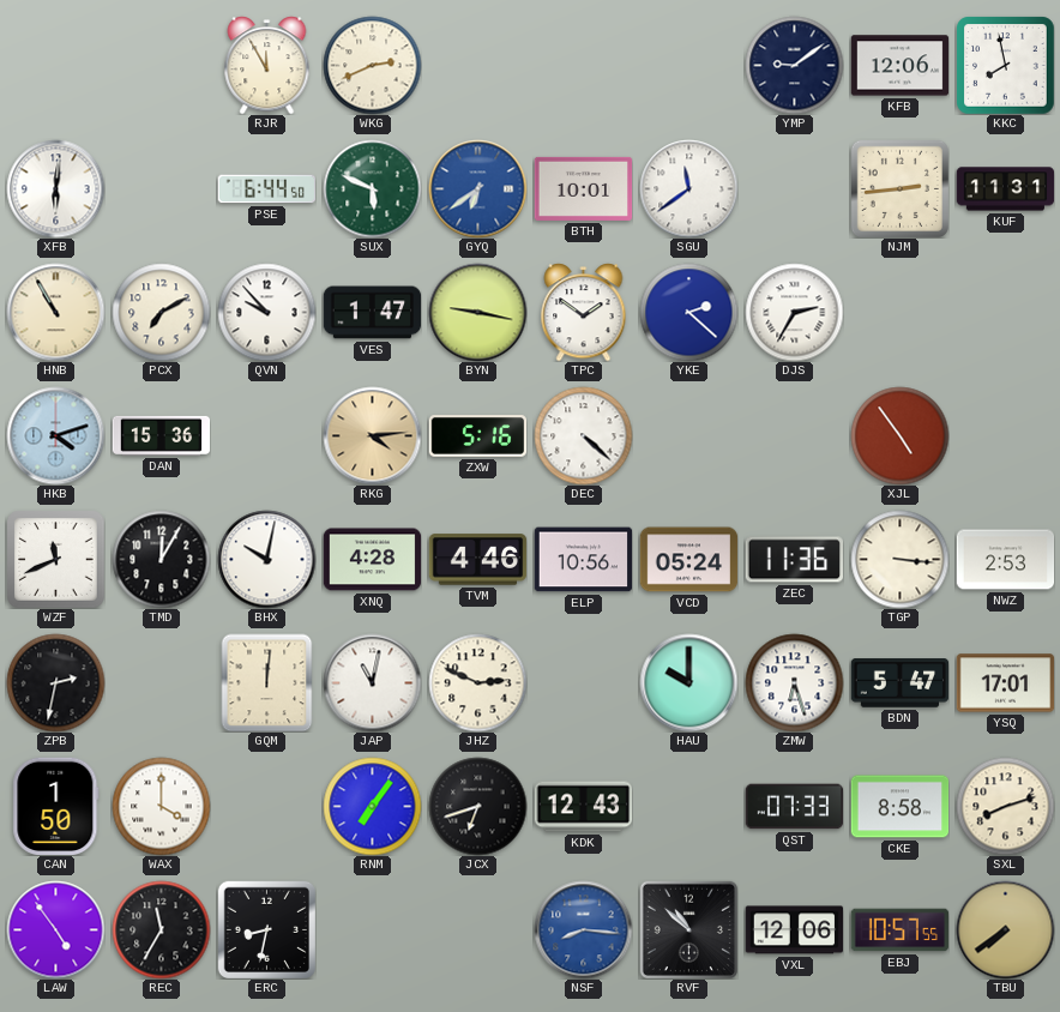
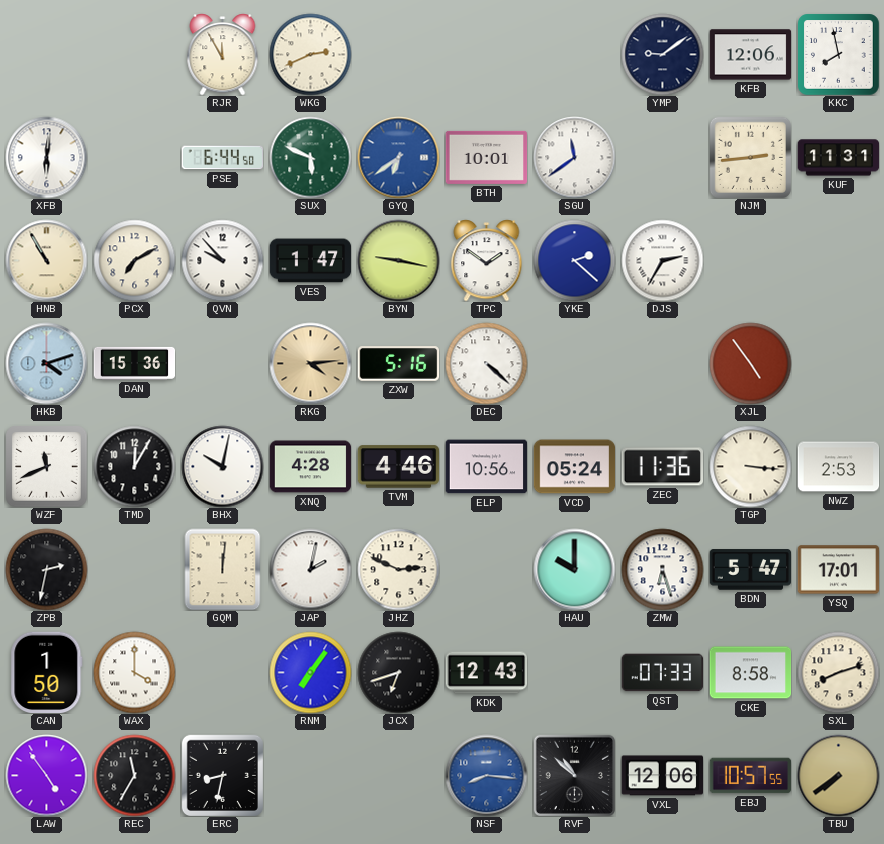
JAP: 11:02 -> 2:02
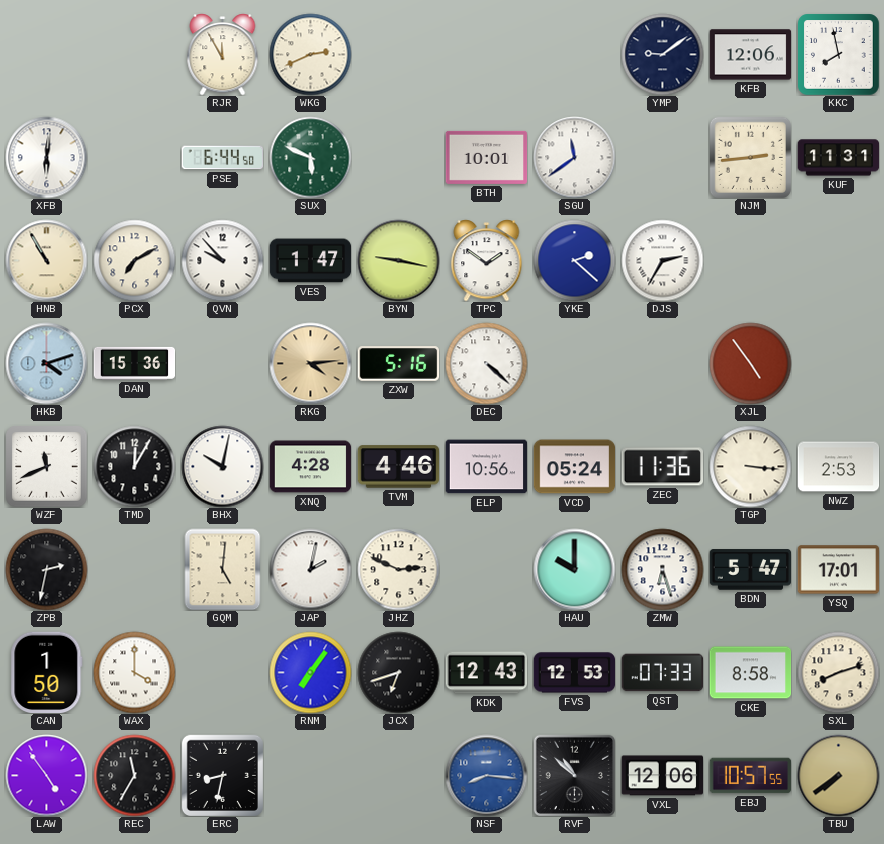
GYQ: 6:39 -> none
GQM: 12:01 -> 5:01
FVS: none -> 12:53
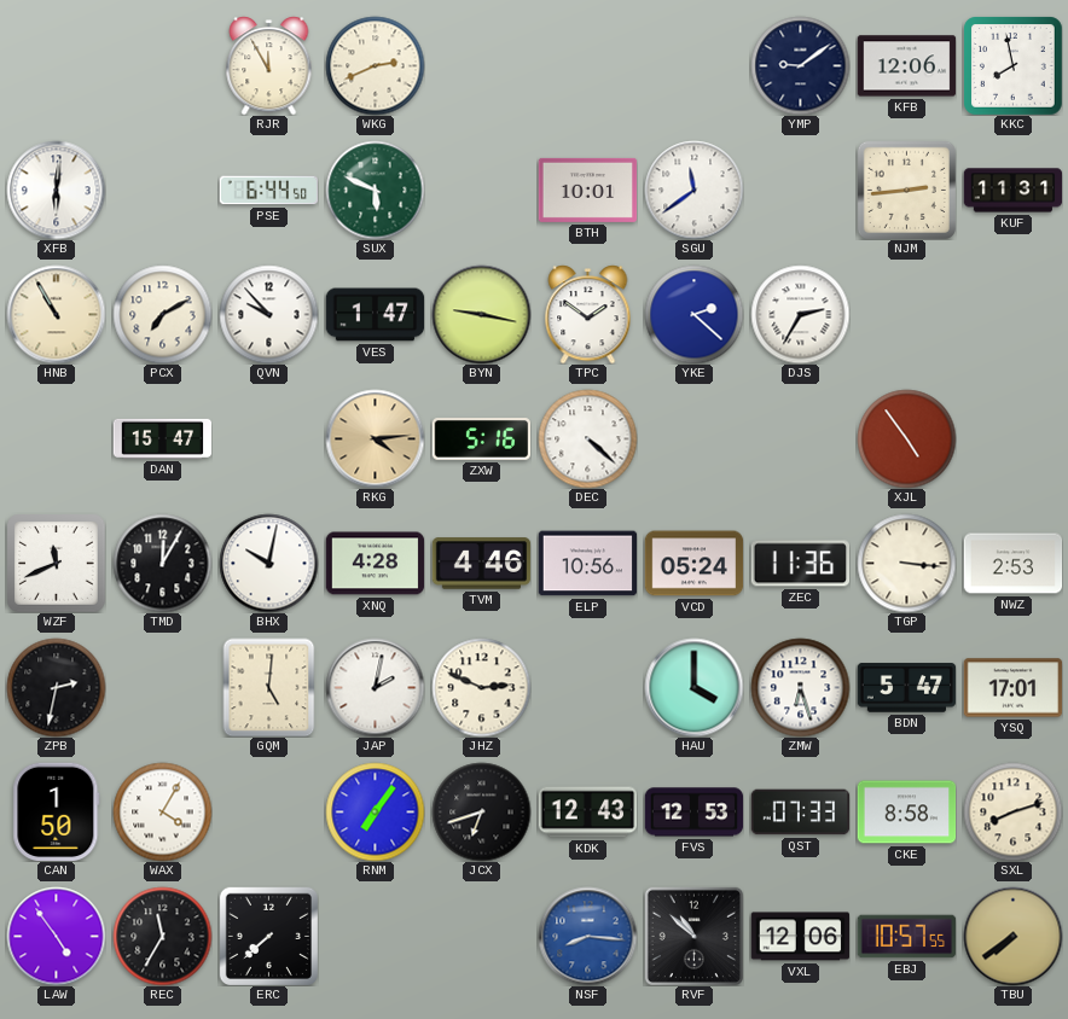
HKB: 4:12 -> none
DAN: 15:36 -> 15:47
HAU: 10:00 -> 4:00
WAX: 4:00 -> 4:05
ERC: 8:32 -> 7:38
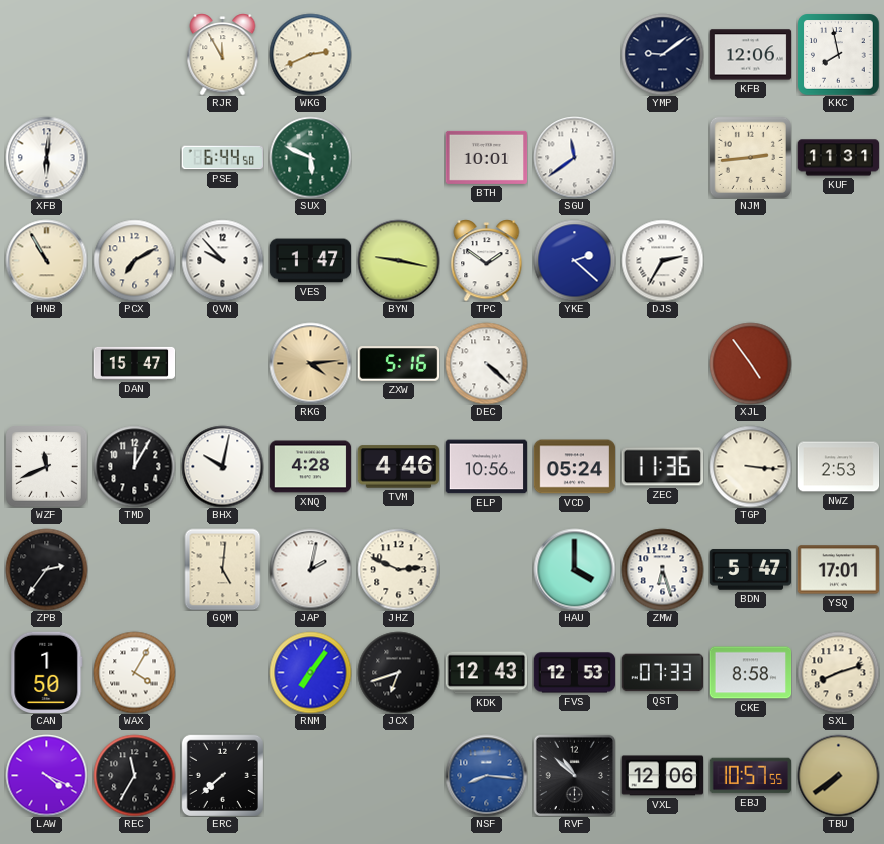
ZPB: 2:32 -> 2:36
LAW: 4:54 -> 4:19
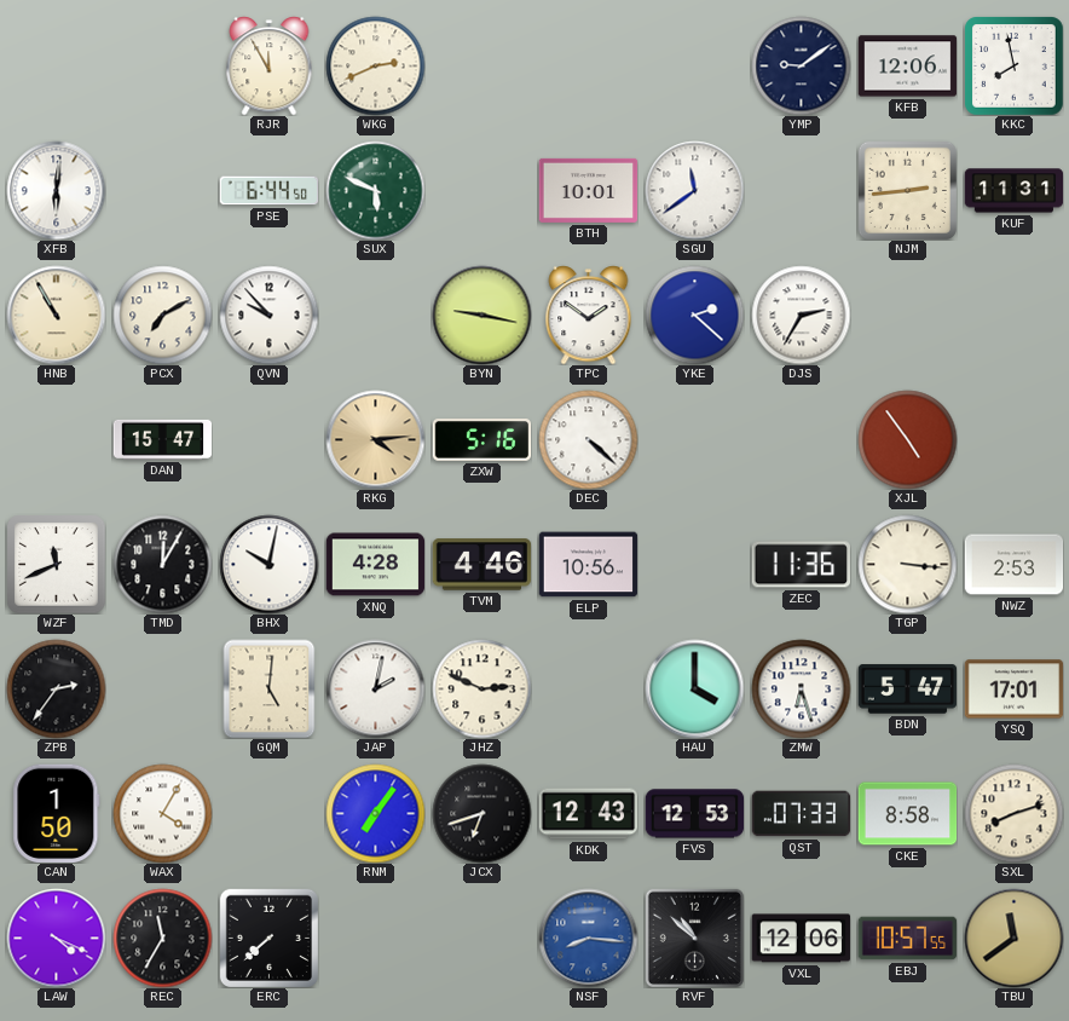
VES: 1:47 -> none
VCD: 05:24 -> none
TBU: 7:39 -> 11:39
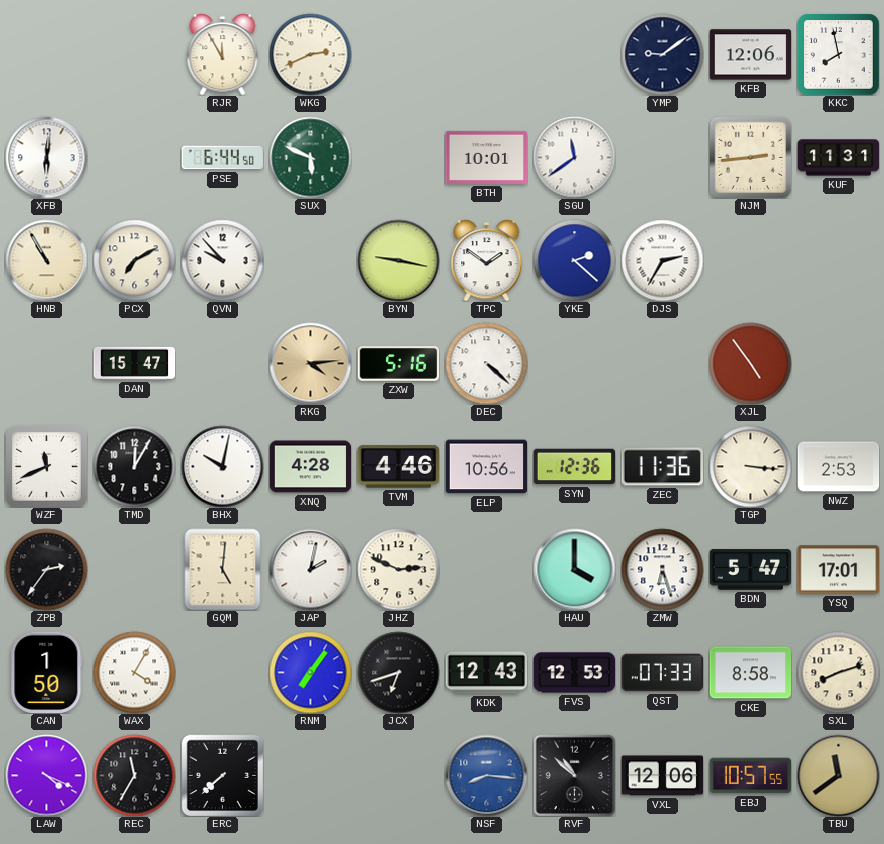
SYN: none -> 12:36
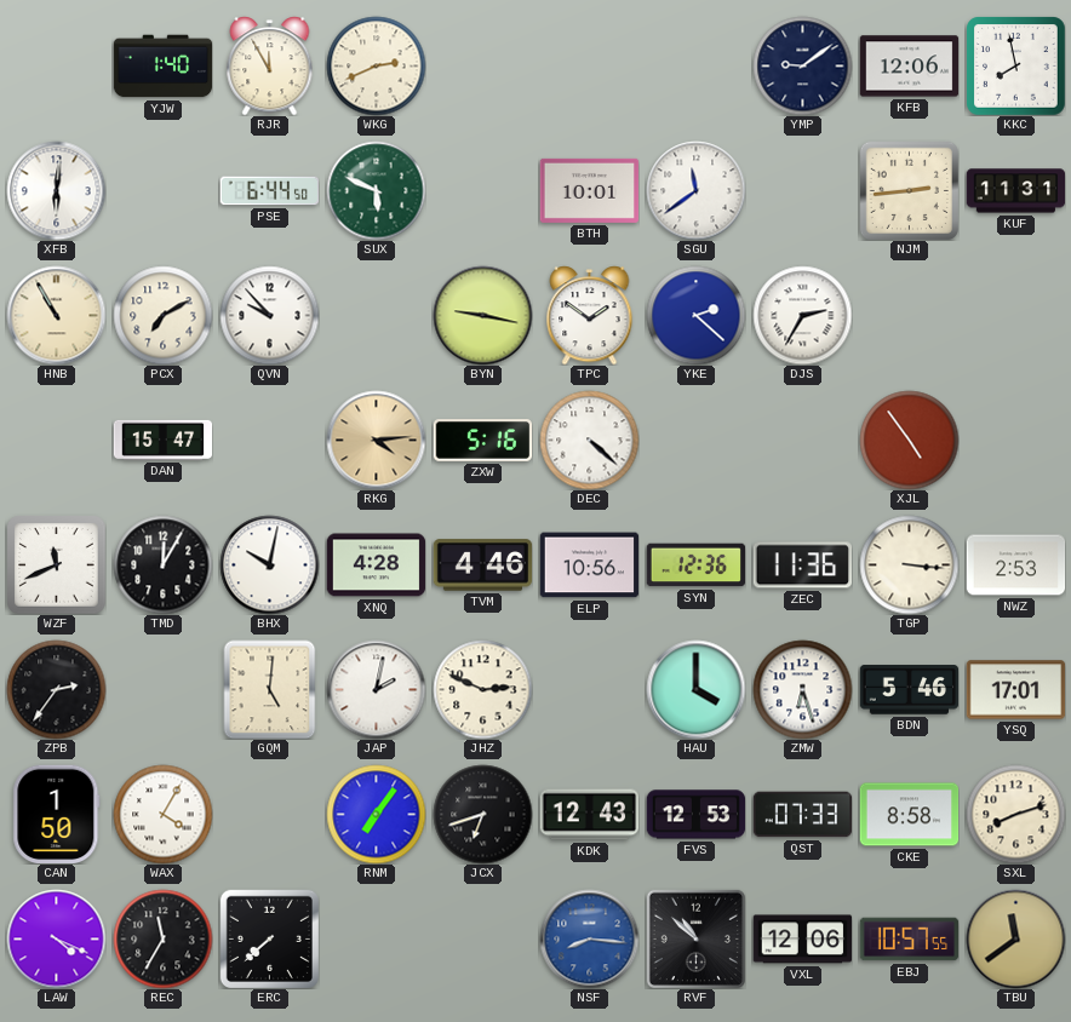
YJW: none -> 1:40
BDN: 5:47 -> 5:46
